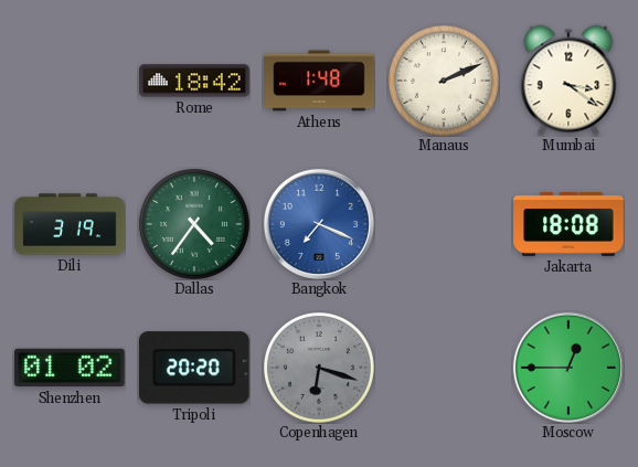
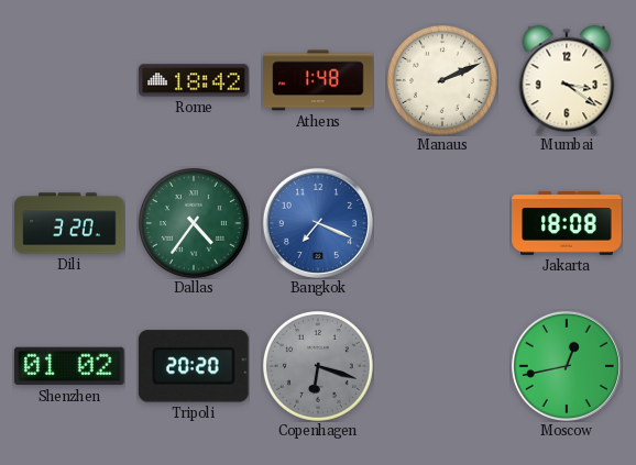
Dili: 3:19 -> 3:20
Moscow: 12:45 -> 12:43
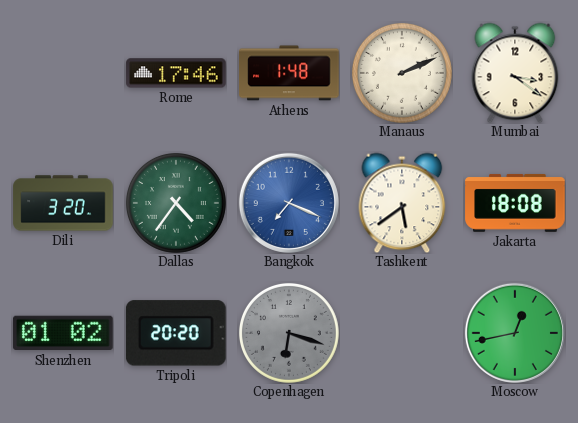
Rome: 18:42 -> 17:46
Tashkent: none -> 5:39
